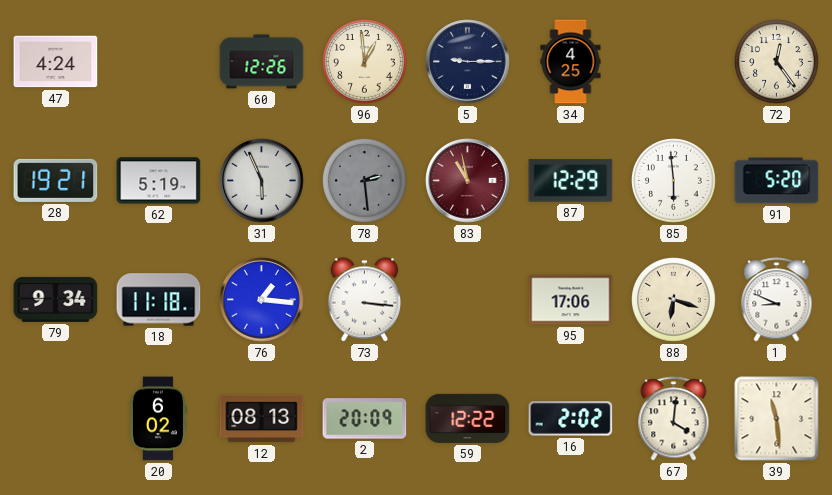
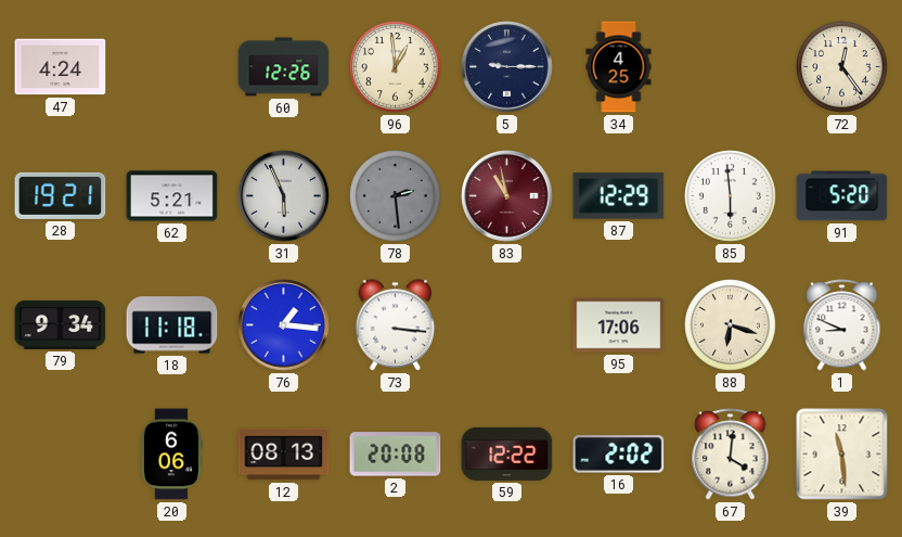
62: 5:19 -> 5:21
20: 6:02 -> 6:06
2: 20:09 -> 20:08
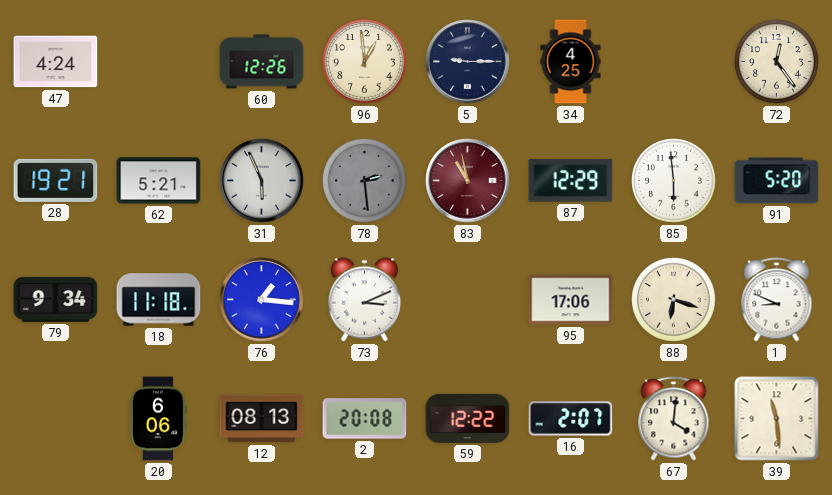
73: 3:16 -> 3:11
16: 2:02 -> 2:07
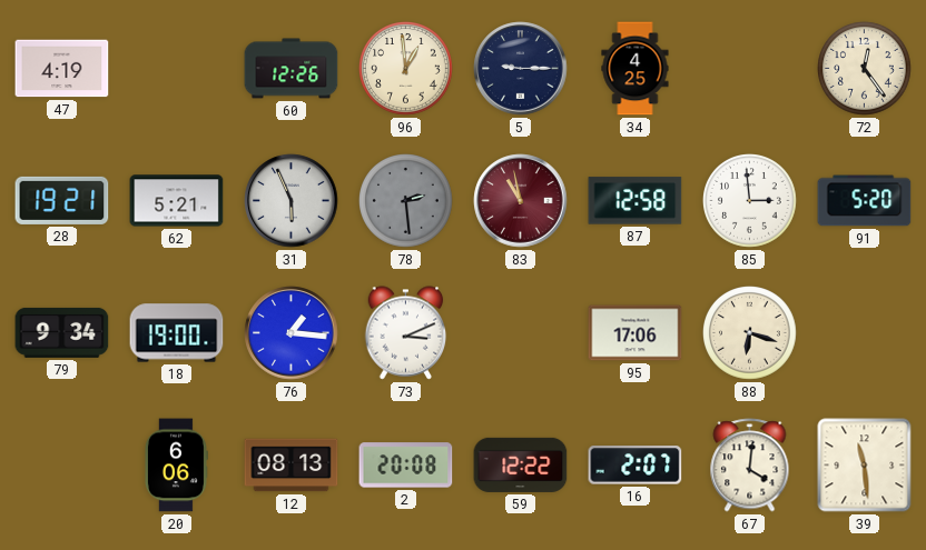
47: 4:24 -> 4:19
87: 12:29 -> 12:58
85: 5:59 -> 2:59
18: 11:18 -> 19:00
1: 8:49 -> none
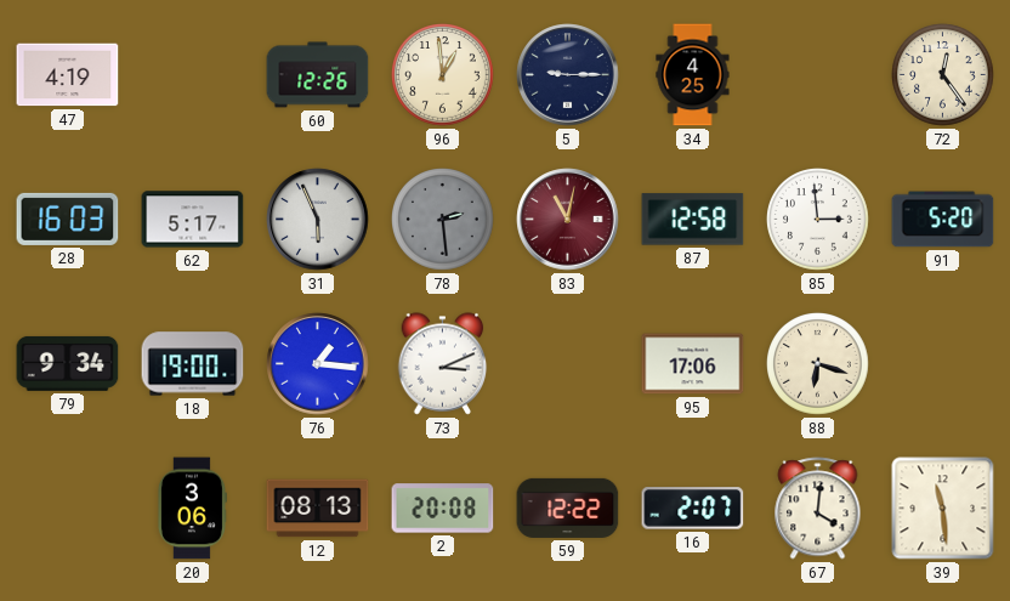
28: 19:21 -> 16:03
62: 5:21 -> 5:17
83: 10:58 -> 11:02
20: 6:06 -> 3:06
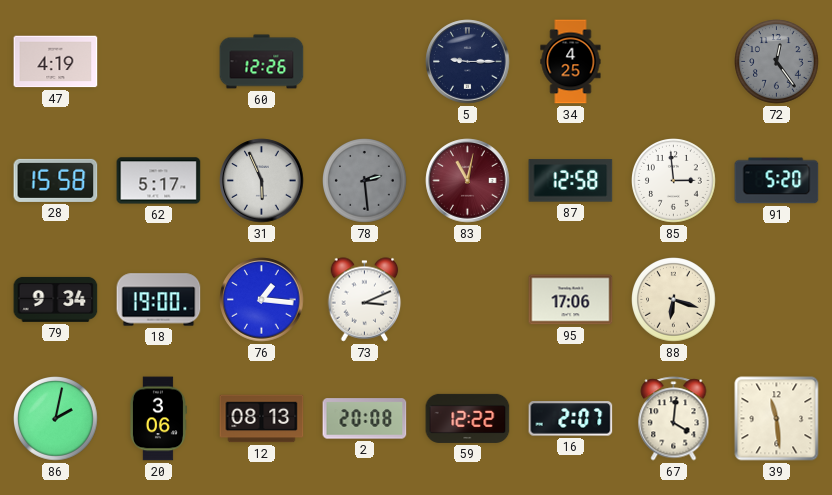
96: 12:59 -> none
72 dial: cream -> grey
28: 16:03 -> 15:58
86: none -> 2:02
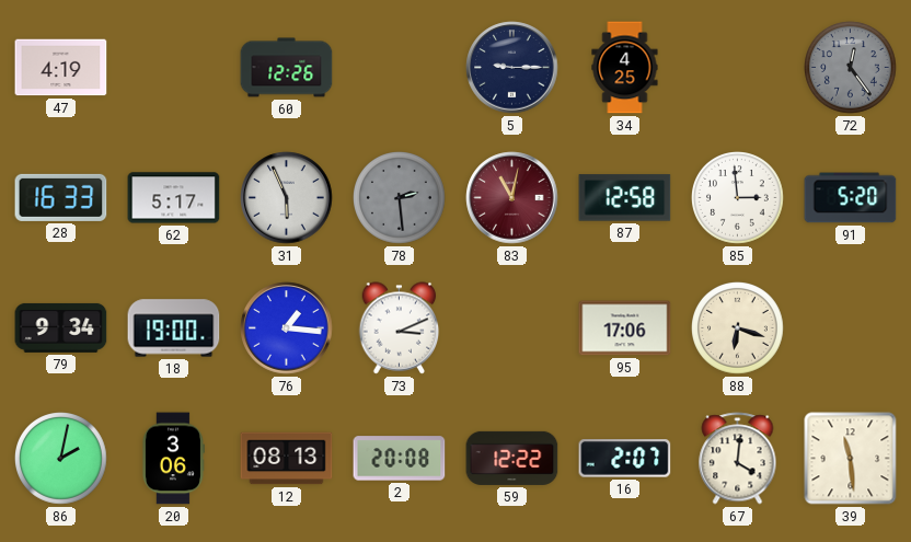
28: 15:58 -> 16:33
